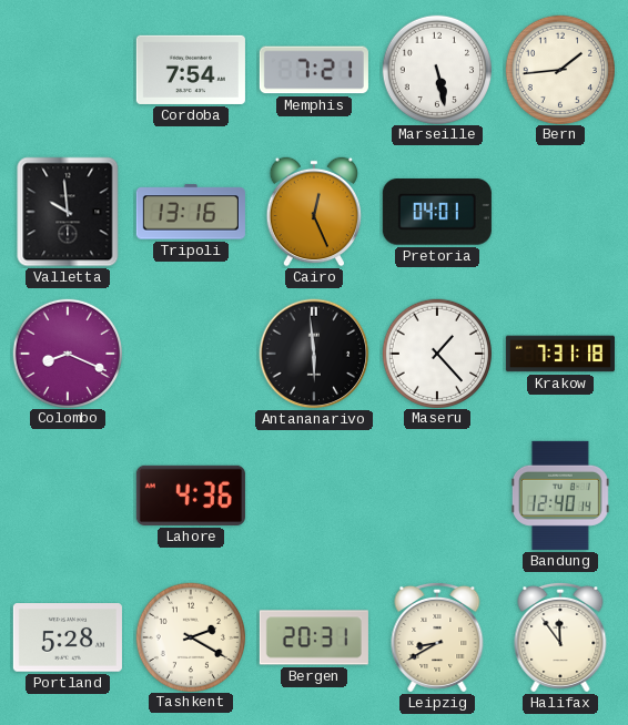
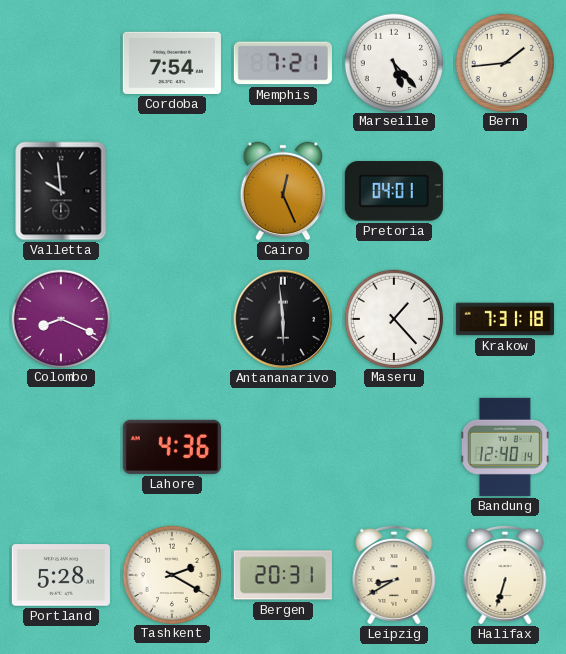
Marseille: 5:28 -> 5:23
Tripoli: 13:16 -> none
Halifax: 11:54 -> 6:33
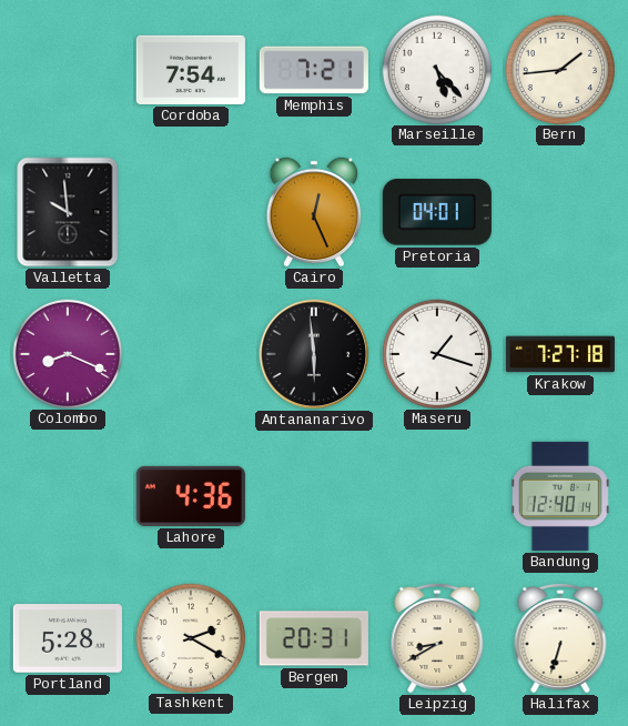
Maseru: 1:23 -> 1:18
Krakow: 7:31 -> 7:27
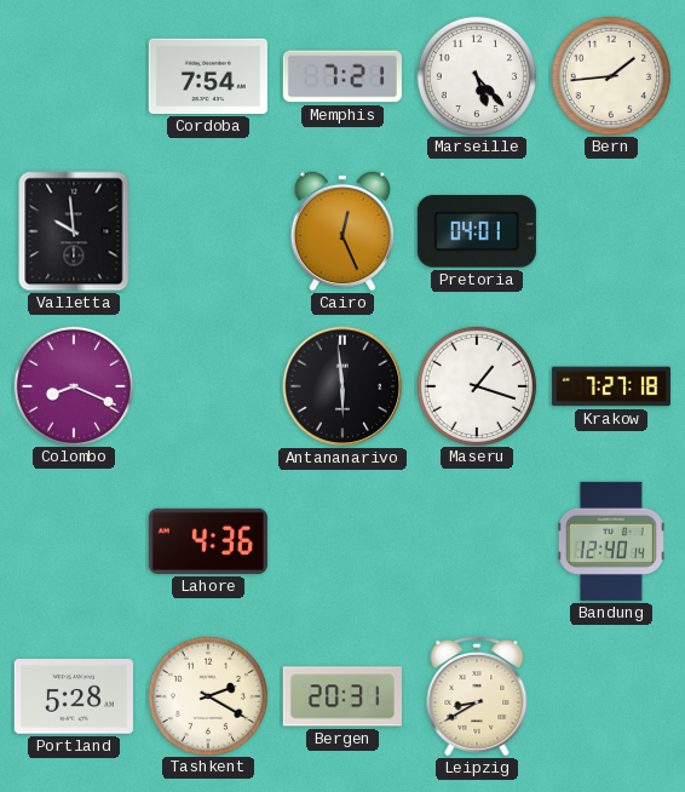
Halifax: 6:33 -> none
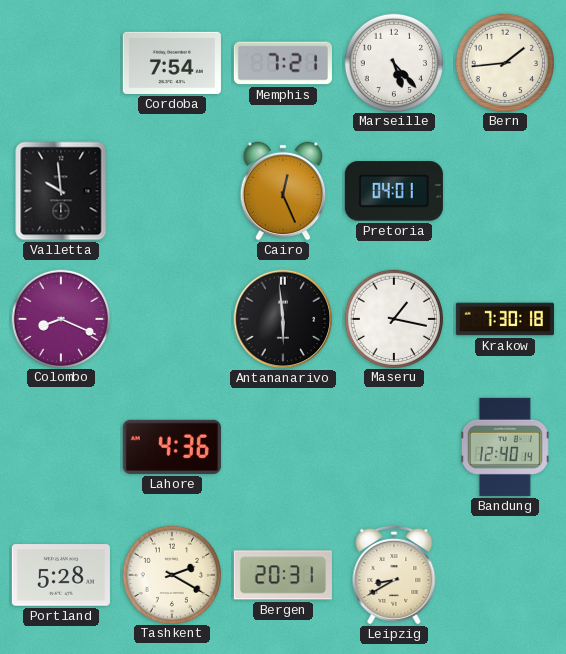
Maseru: 1:18 -> 1:17
Krakow: 7:27 -> 7:30
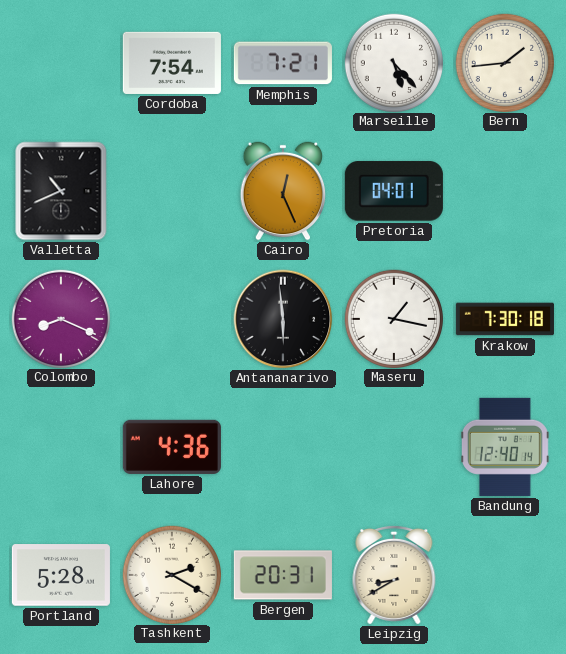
Valletta: 9:59 -> 10:41
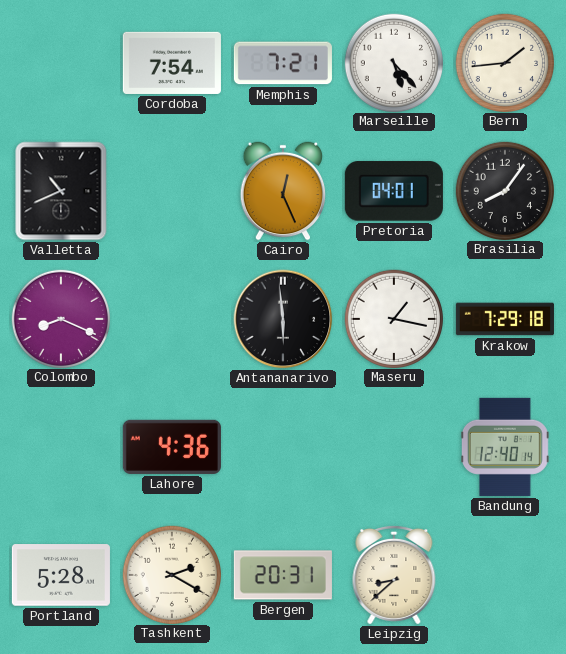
Brasilia: none -> 8:06
Krakow: 7:30 -> 7:29
Leipzig: 8:40 -> 8:38
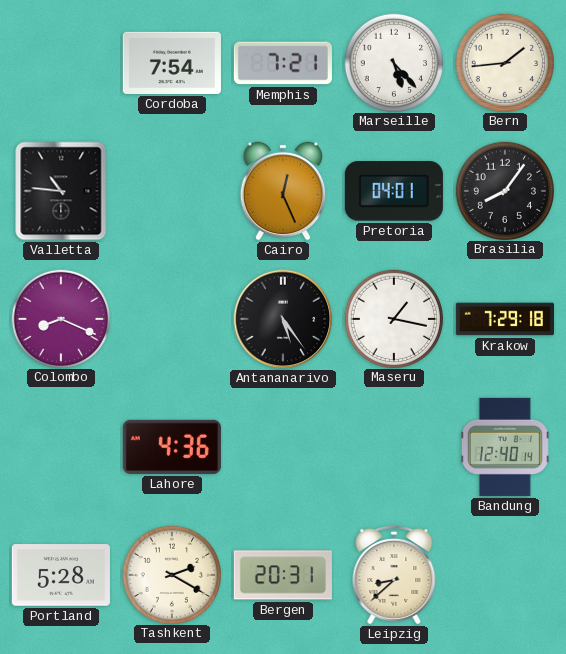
Valletta: 10:41 -> 10:46
Antananarivo: 5:59 -> 5:24
